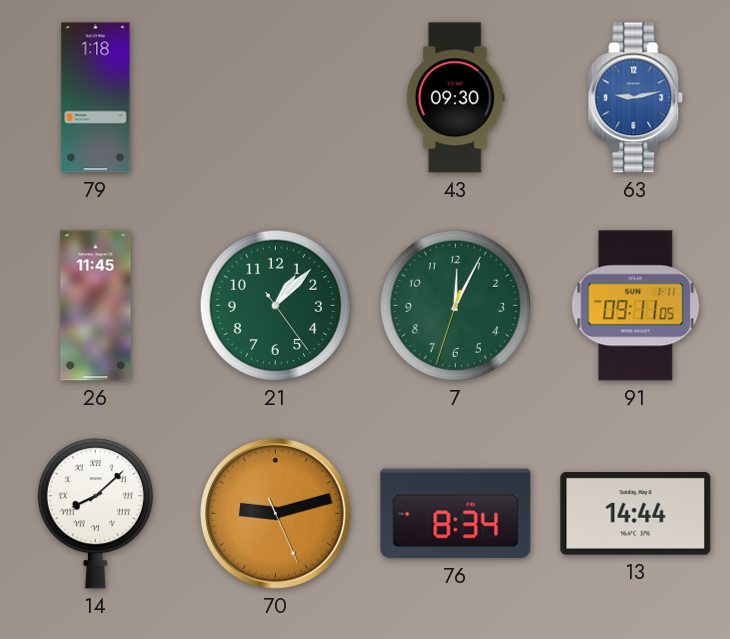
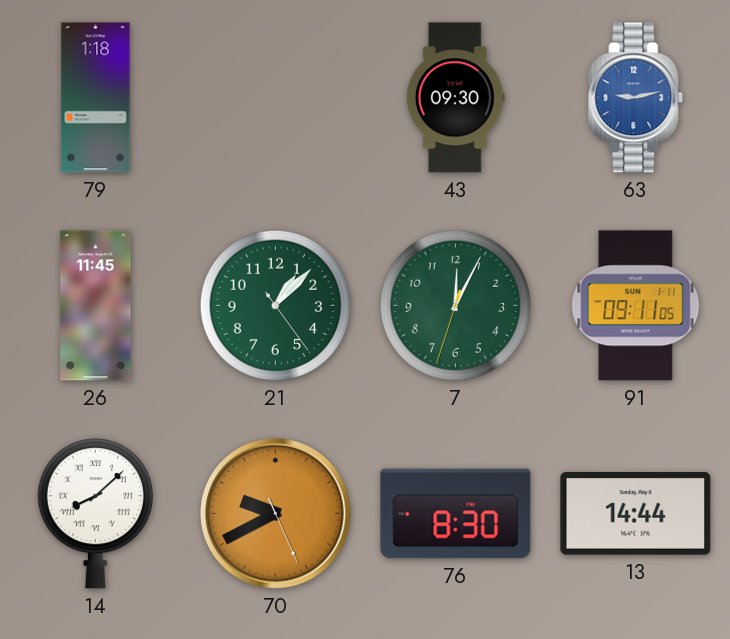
70: 9:12 -> 9:40
76: 8:34 -> 8:30
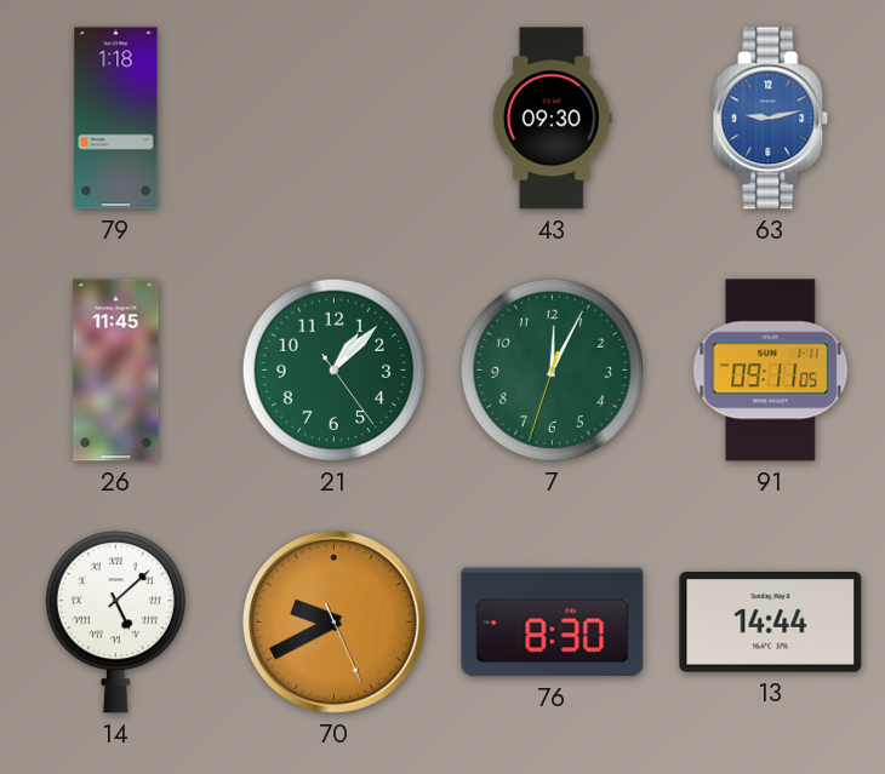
14: 8:08 -> 5:08
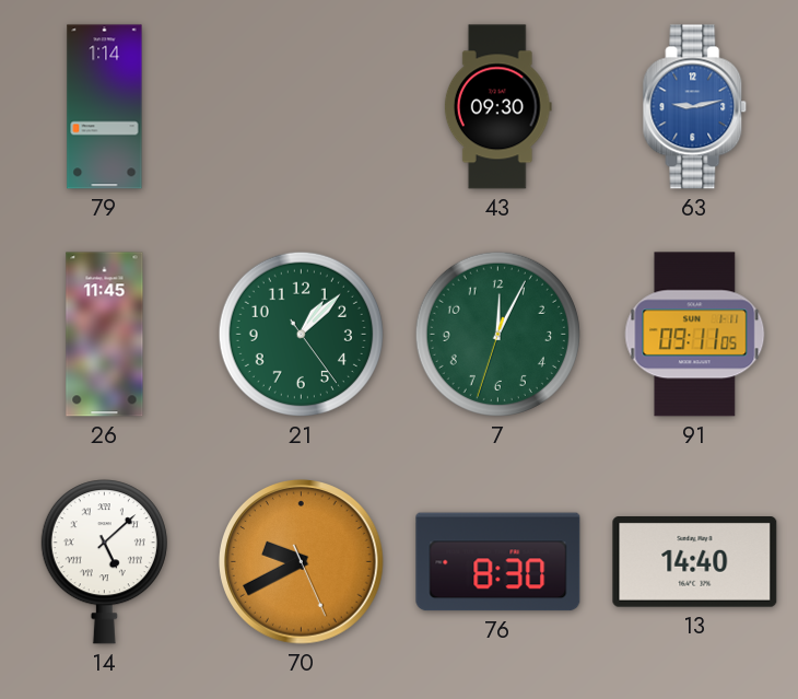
79: 1:18 -> 1:14
13: 14:44 -> 14:40
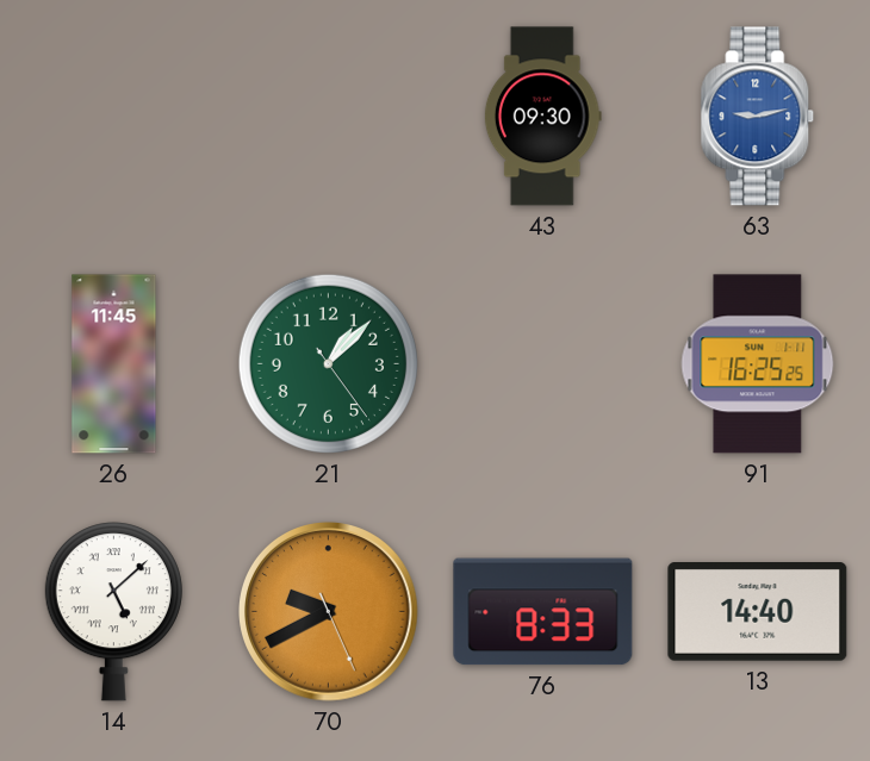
79: 1:14 -> none
7: 12:04 -> none
91: 09:11 -> 16:25
76: 8:30 -> 8:33
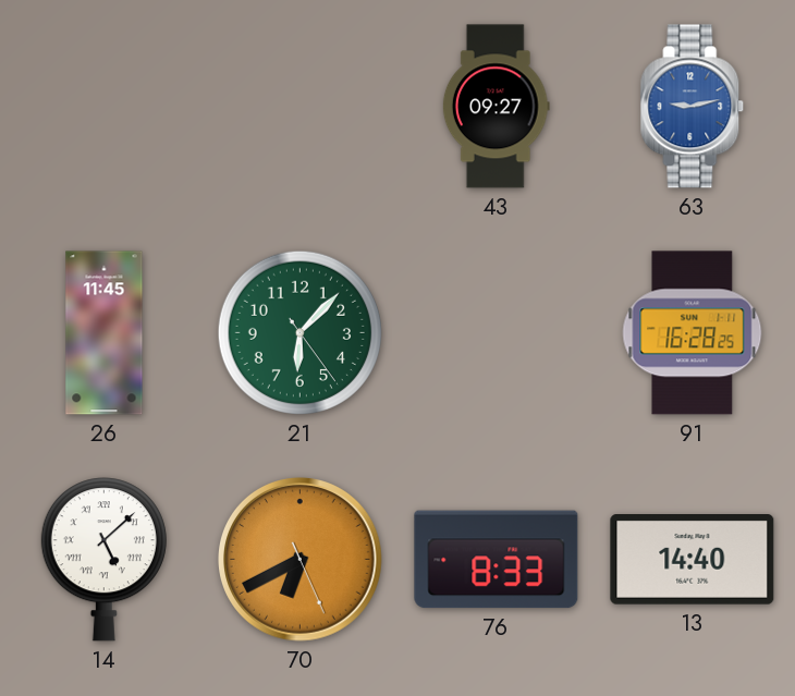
43: 09:30 -> 09:27
21: 1:07 -> 6:07
91: 16:25 -> 16:28
70: 9:40 -> 6:40
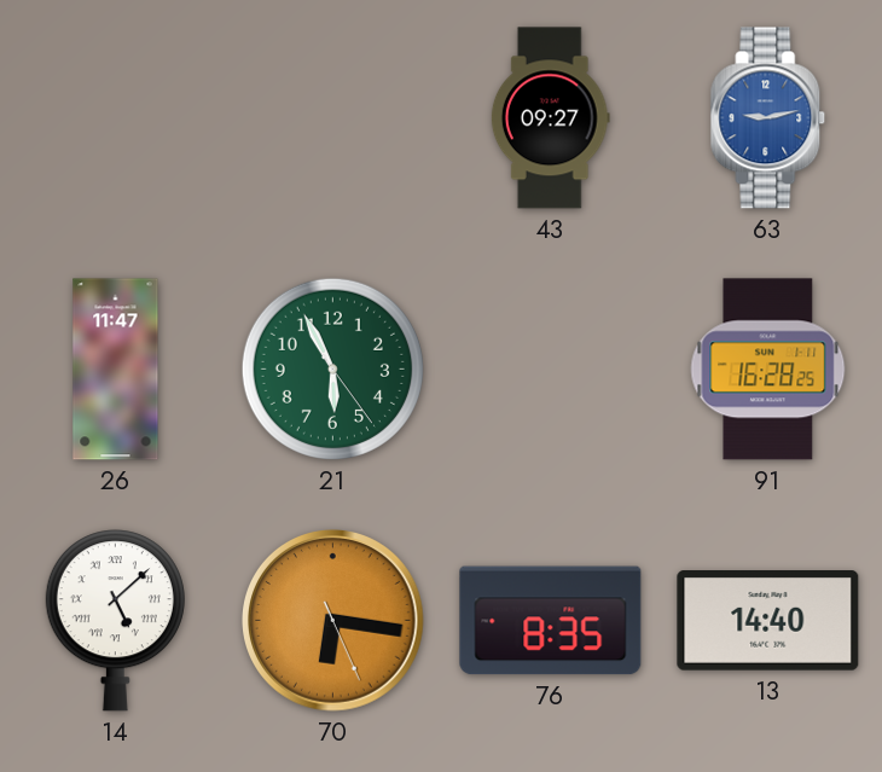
26: 11:45 -> 11:47
21: 6:07 -> 5:55
70: 6:40 -> 6:16
76: 8:33 -> 8:35
